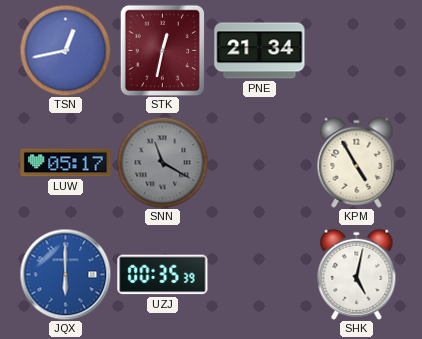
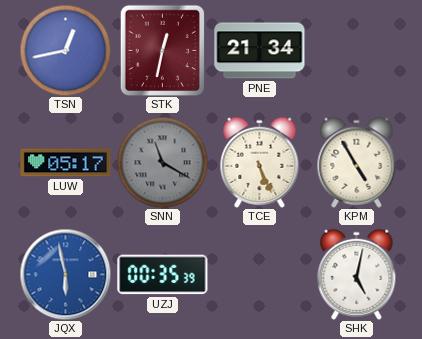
TCE: none -> 5:26
JQX: 6:00 -> 5:58
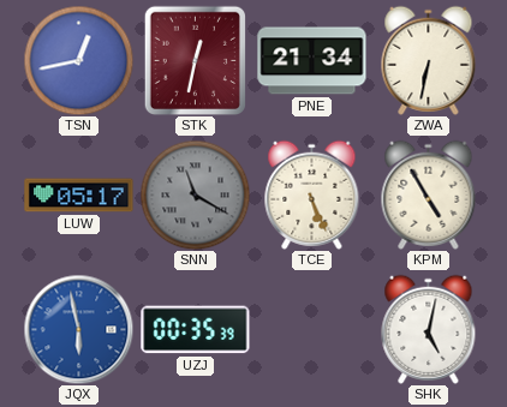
ZWA: none -> 6:32
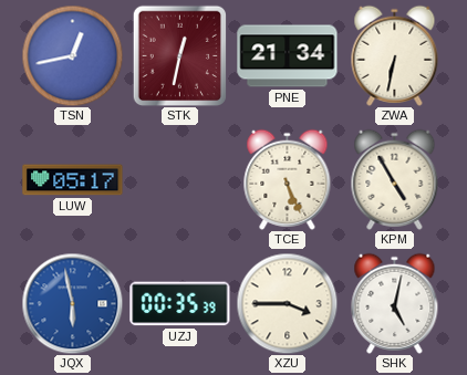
SNN: 11:20 -> none
XZU: none -> 3:45
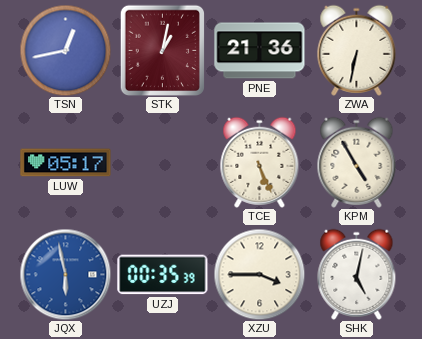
STK: 12:32 -> 1:02
PNE: 21:34 -> 21:36
